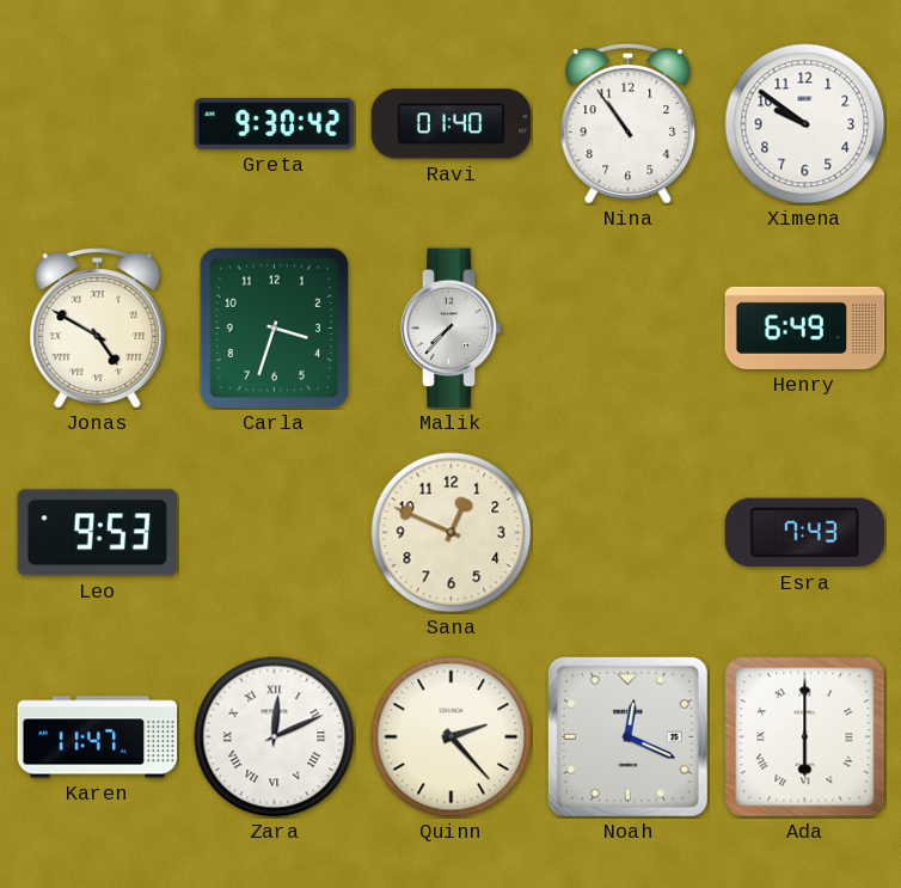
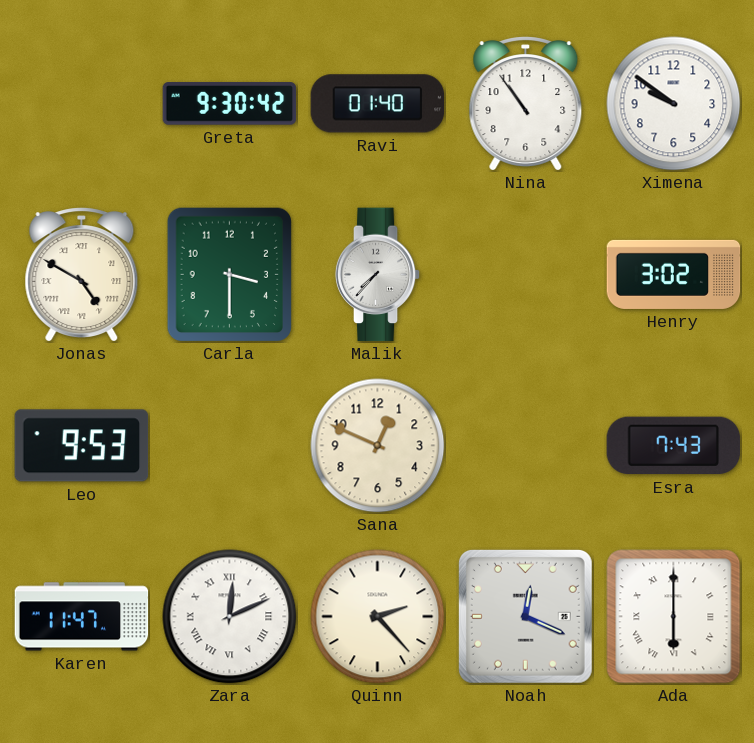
Carla: 3:33 -> 3:30
Henry: 6:49 -> 3:02
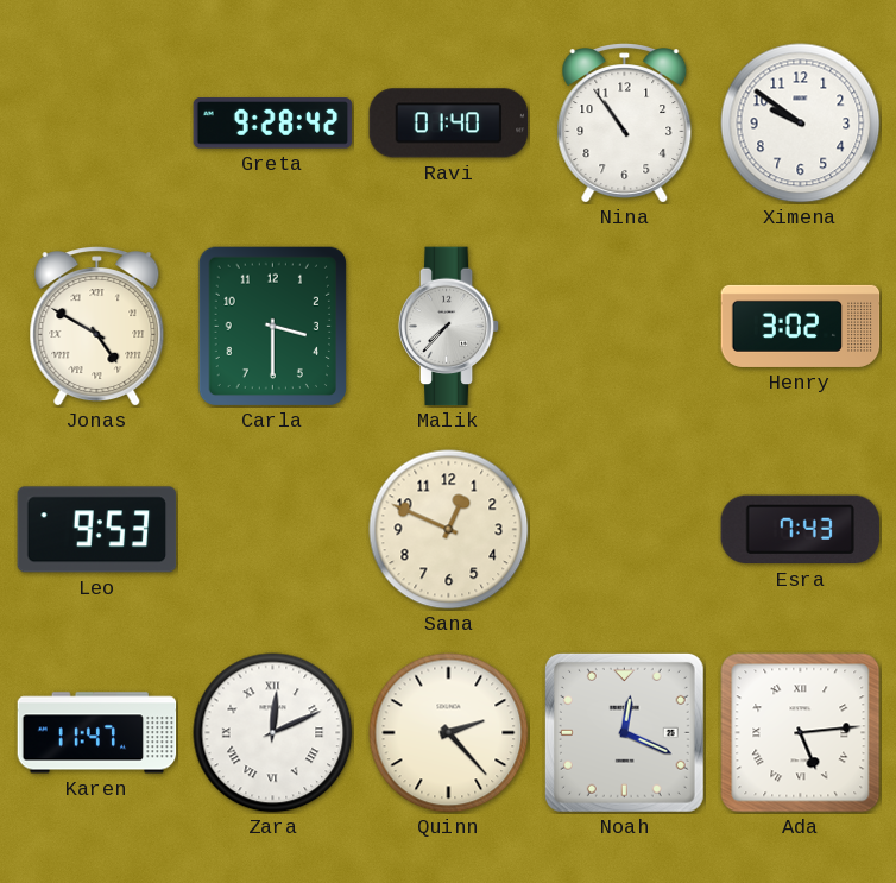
Greta: 9:30 -> 9:28
Ada: 6:00 -> 5:14
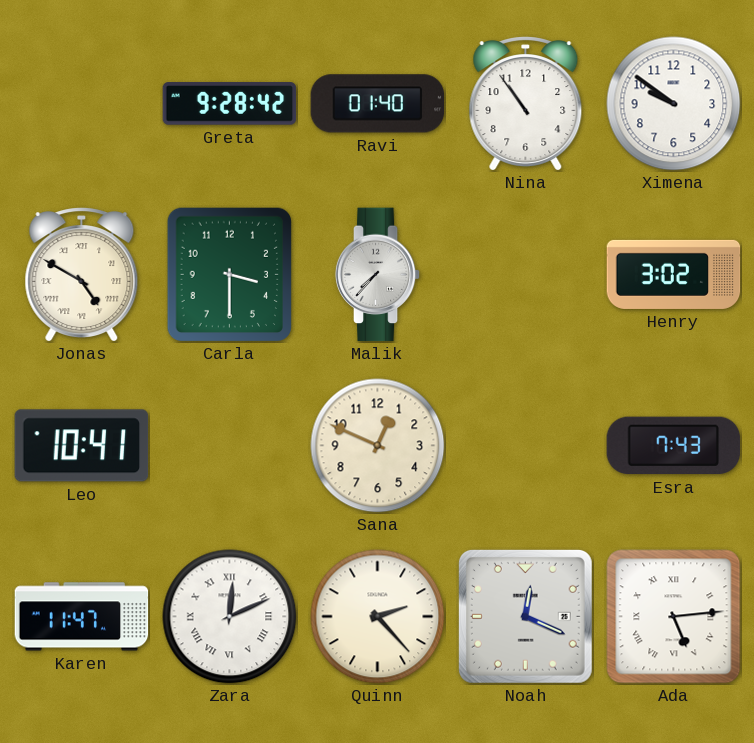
Leo: 9:53 -> 10:41
